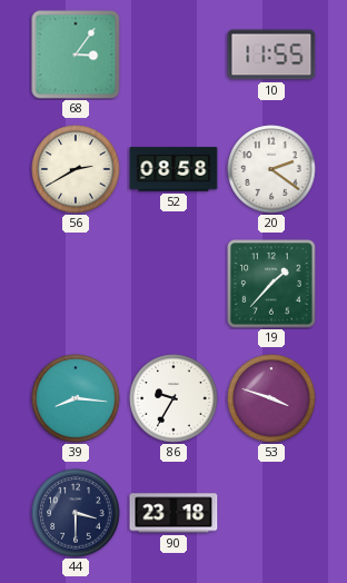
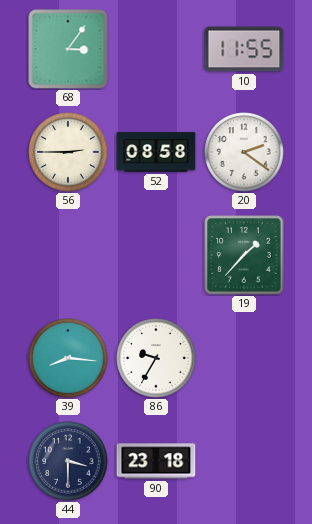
56: 2:40 -> 2:45
53: 3:48 -> none
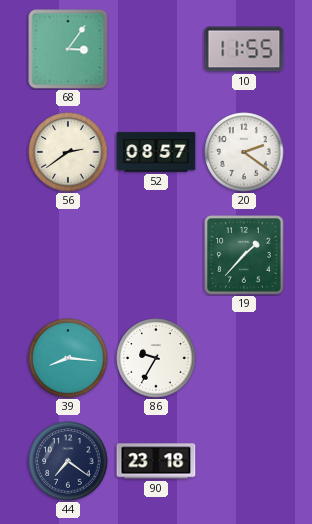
56: 2:45 -> 2:39
52: 08:58 -> 08:57
44: 3:30 -> 7:21
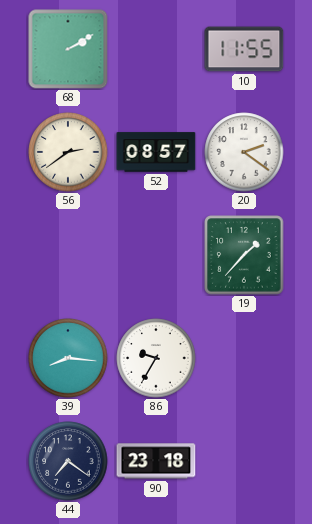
68: 3:06 -> 2:10
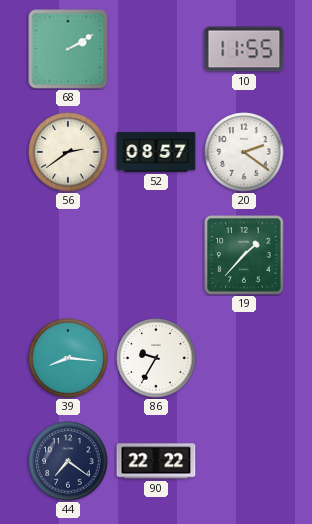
90: 23:18 -> 22:22
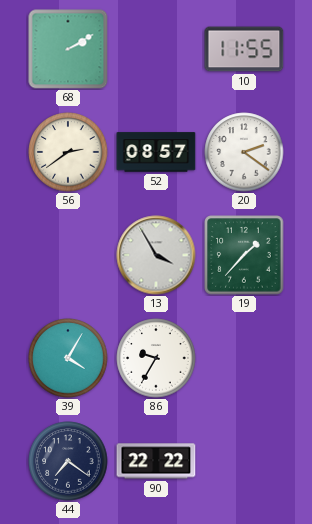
13: none -> 3:55
39: 8:16 -> 4:05
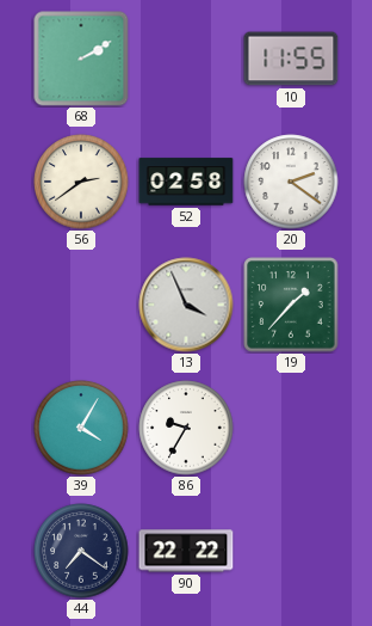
52: 08:57 -> 02:58
13: 3:55 -> 3:56
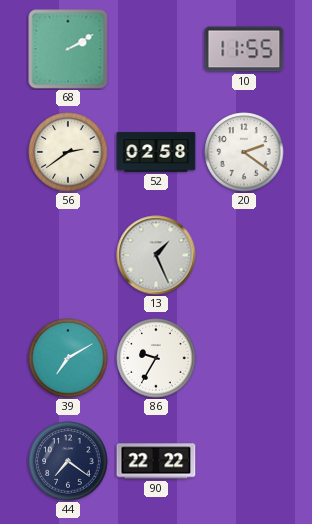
13: 3:56 -> 1:26
19: 1:37 -> none
39: 4:05 -> 7:10
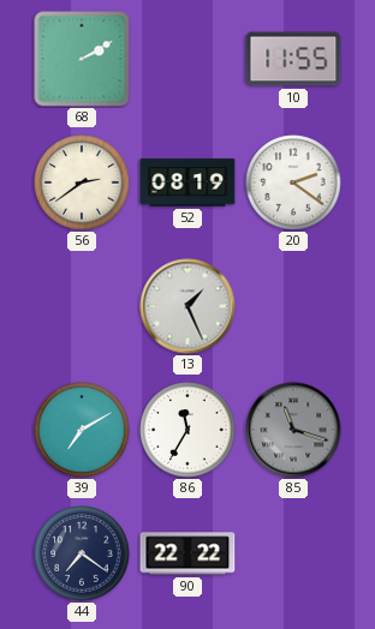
52: 02:58 -> 08:19
86: 9:35 -> 11:35
85: none -> 11:18
